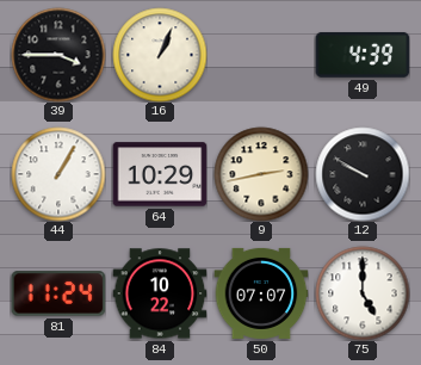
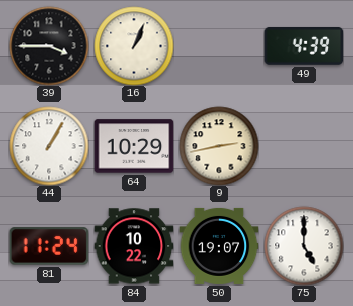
12: 9:50 -> none
50: 07:07 -> 19:07
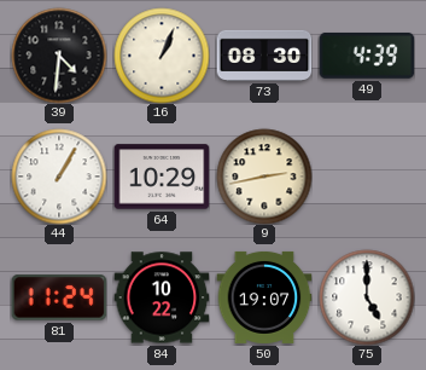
39: 3:45 -> 4:31
73: none -> 08:30
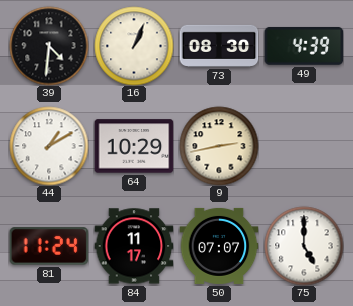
44: 1:05 -> 1:10
84: 10:22 -> 11:17
50: 19:07 -> 07:07
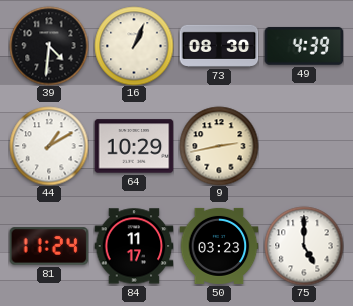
50: 07:07 -> 03:23
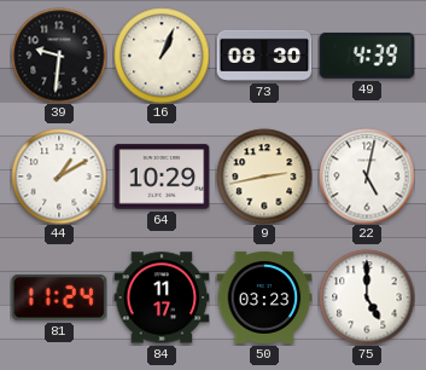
39: 4:31 -> 9:31
22: none -> 5:02
